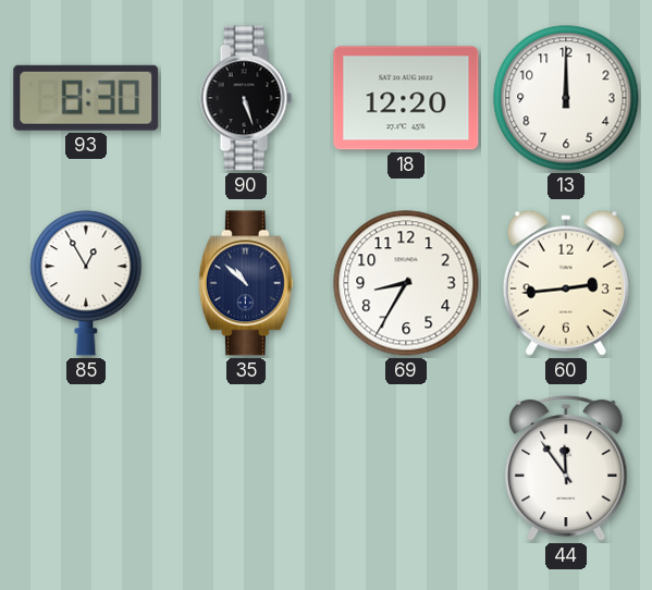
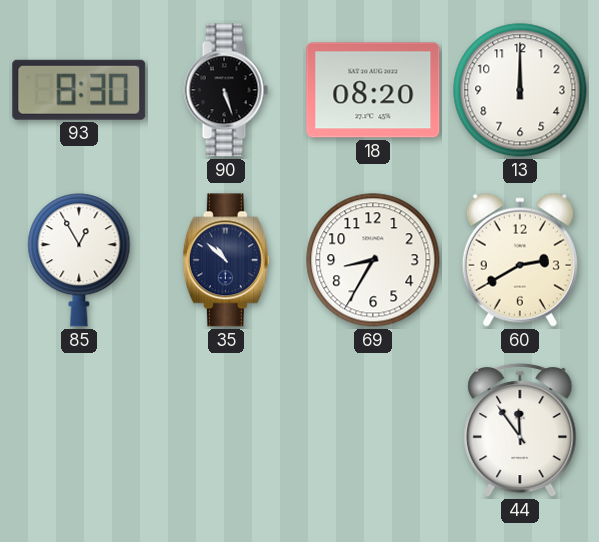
18: 12:20 -> 08:20
60: 2:44 -> 2:40
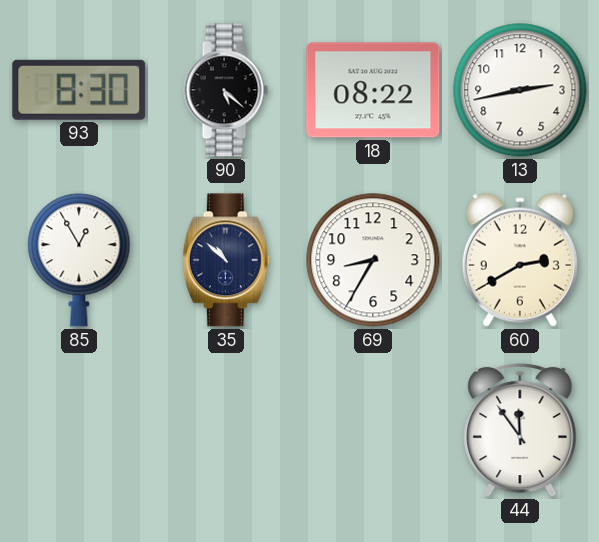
90: 5:27 -> 5:22
18: 08:20 -> 08:22
13: 12:00 -> 2:43
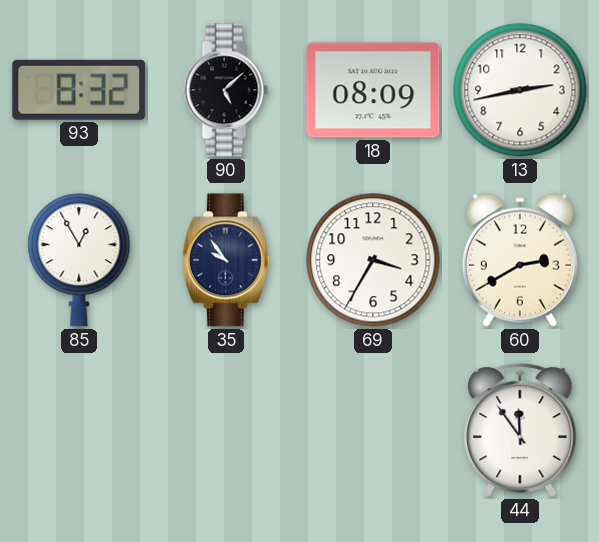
93: 8:30 -> 8:32
90: 5:22 -> 5:08
18: 08:22 -> 08:09
35: 10:52 -> 9:54
69: 8:35 -> 3:35
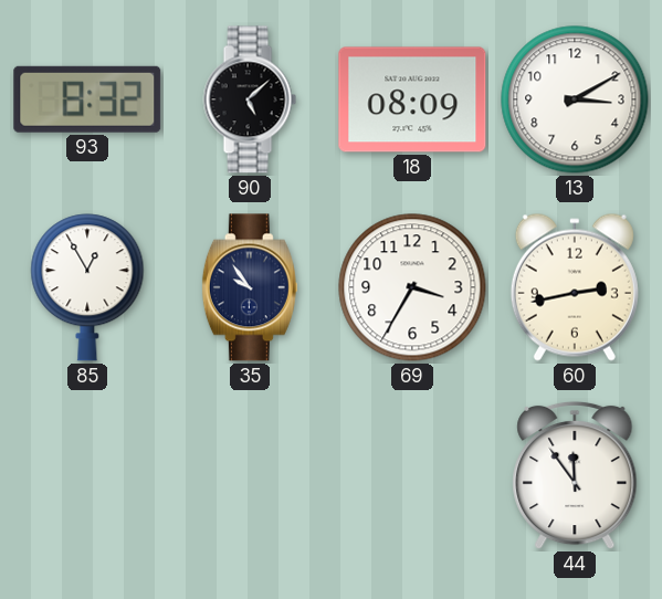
13: 2:43 -> 3:10
60: 2:40 -> 2:43
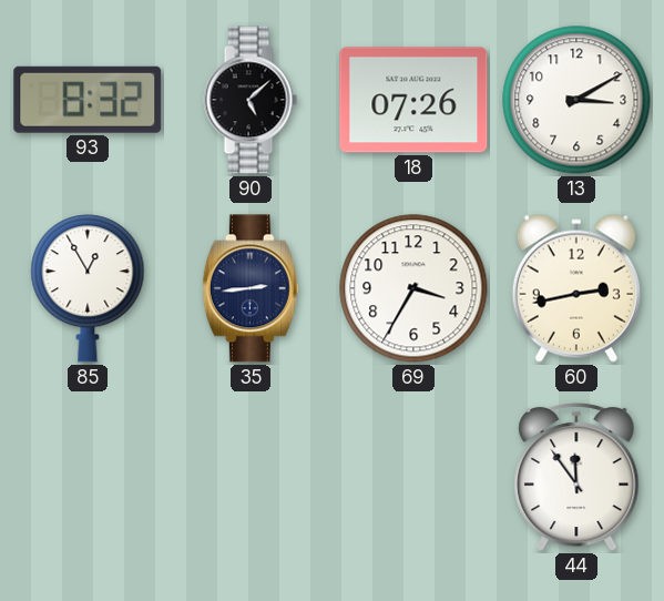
18: 08:09 -> 07:26
35: 9:54 -> 2:44
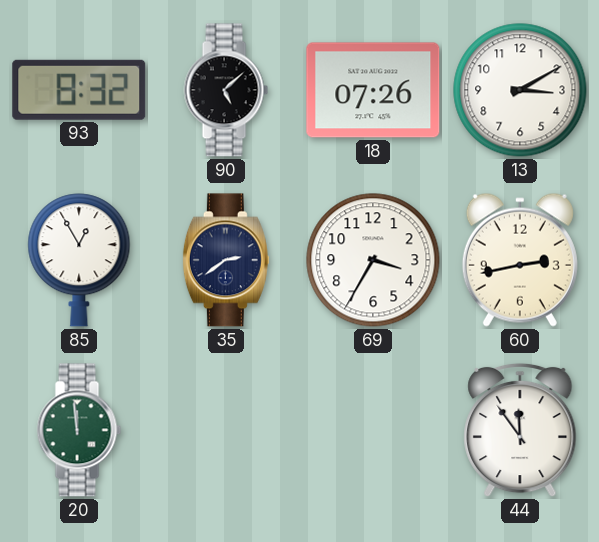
35: 2:44 -> 2:39
20: none -> 11:59
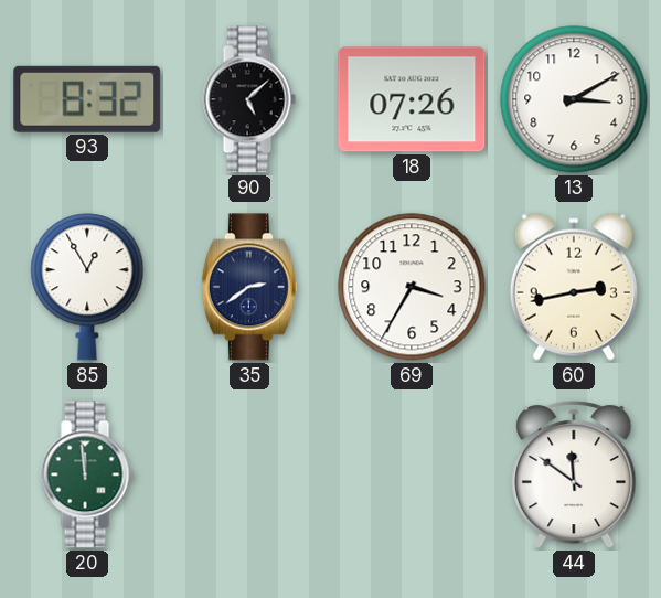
44: 11:54 -> 11:51
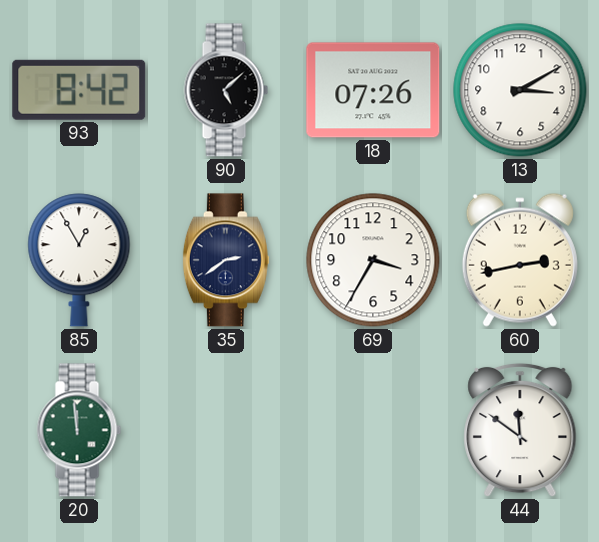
93: 8:32 -> 8:42
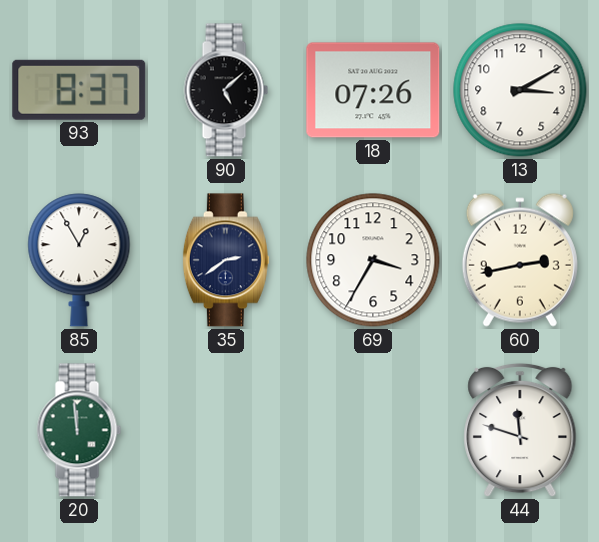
93: 8:42 -> 8:37
44: 11:51 -> 11:48
